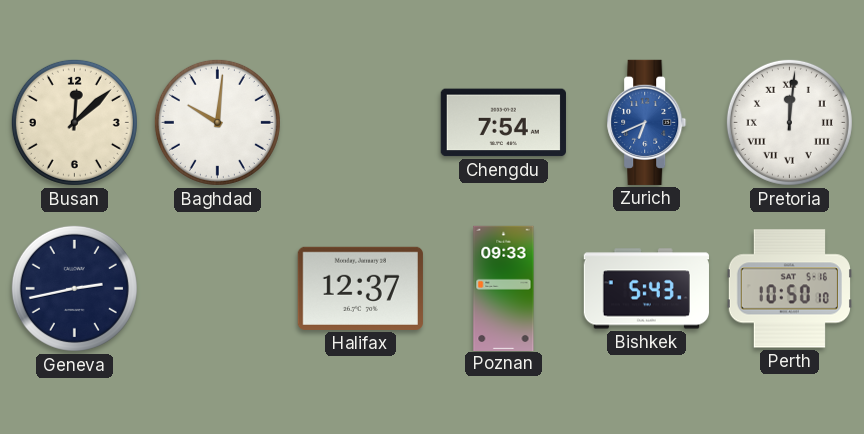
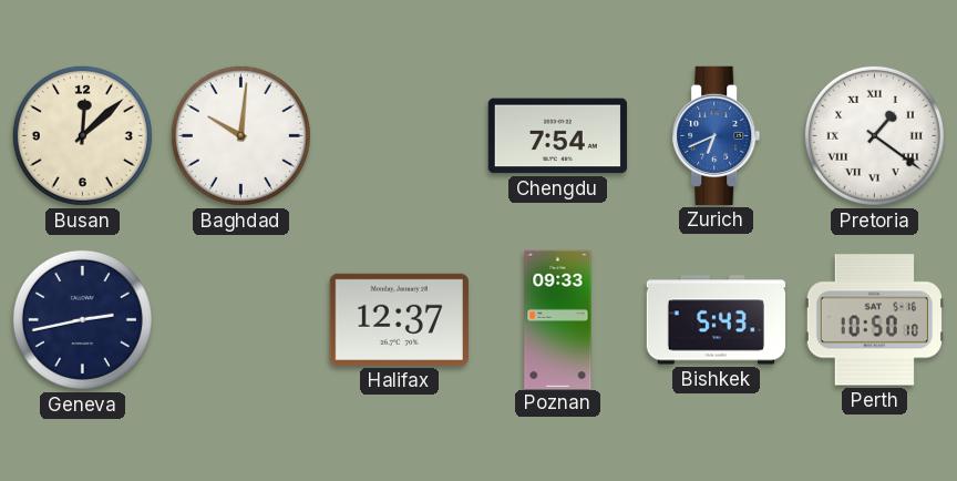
Pretoria: 12:01 -> 1:21
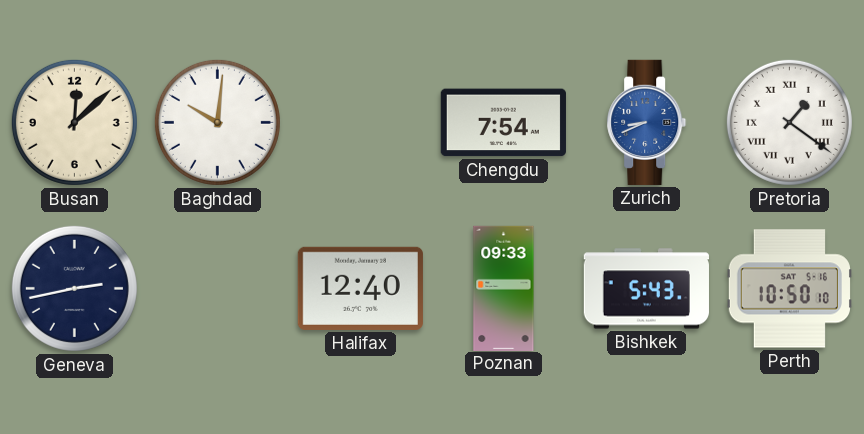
Zurich: 6:41 -> 8:41
Halifax: 12:37 -> 12:40
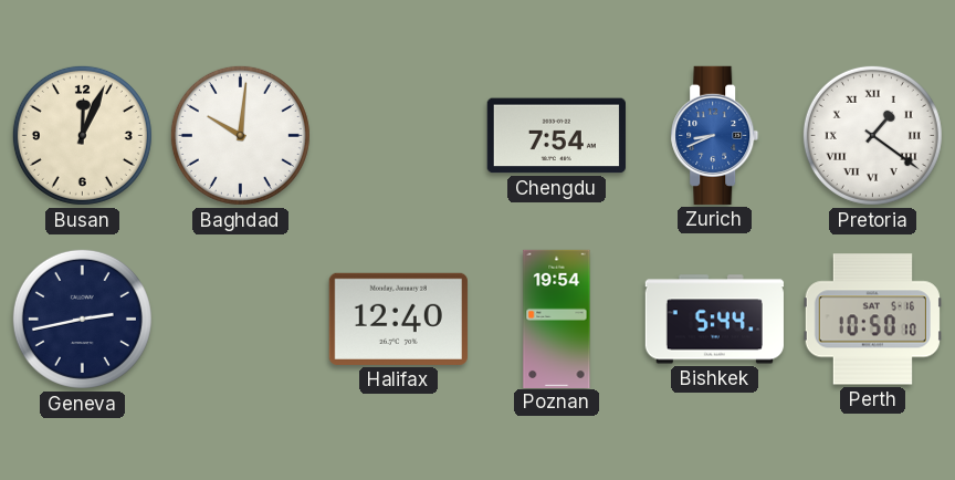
Busan: 12:08 -> 12:04
Poznan: 09:33 -> 19:54
Bishkek: 5:43 -> 5:44
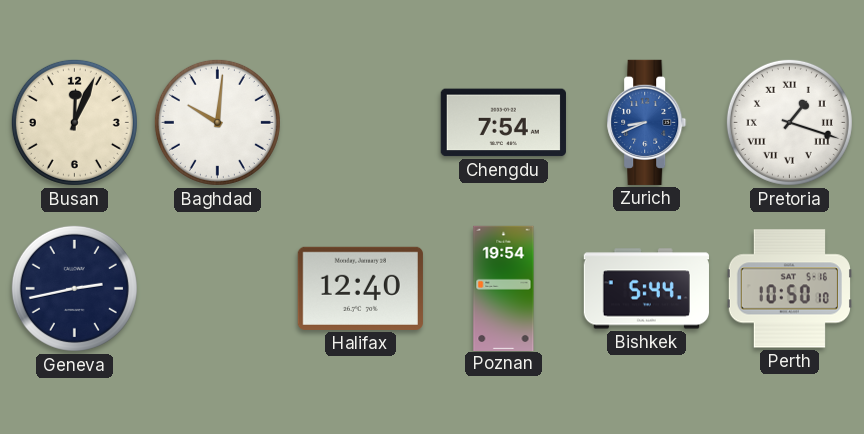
Pretoria: 1:21 -> 1:18
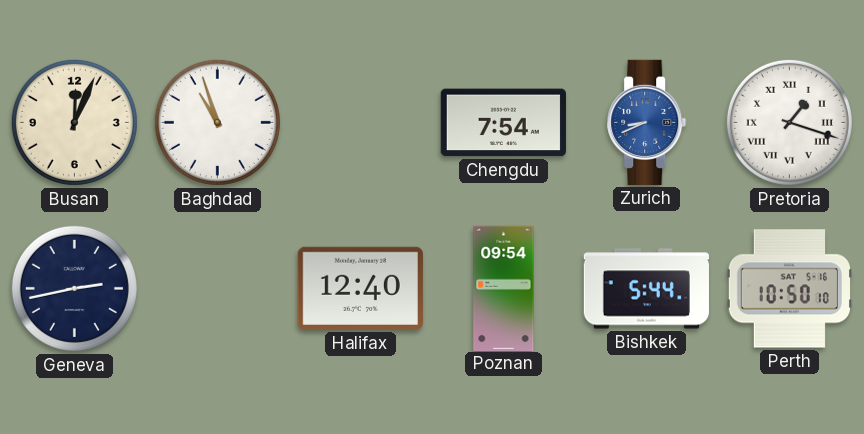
Baghdad: 10:01 -> 10:57
Poznan: 19:54 -> 09:54
